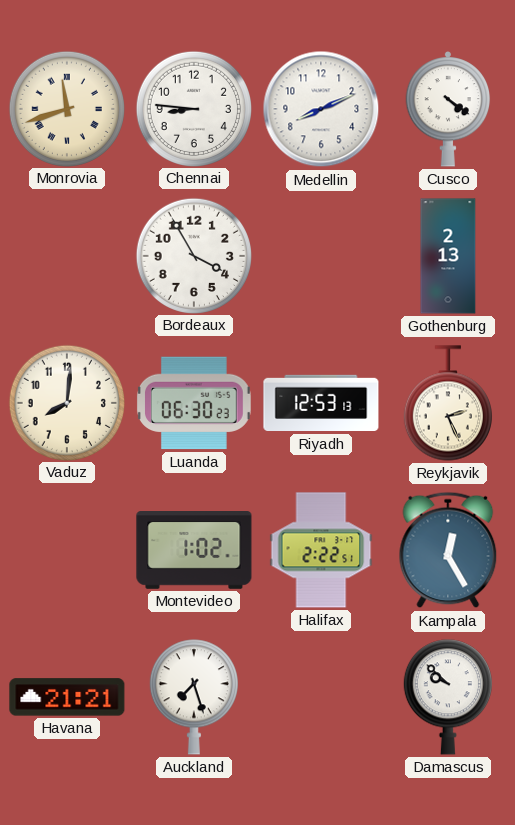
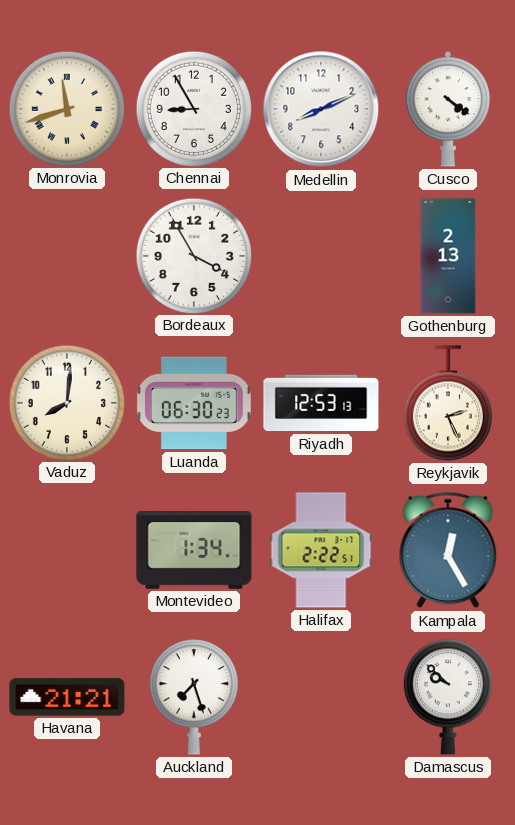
Chennai: 8:46 -> 8:55
Montevideo: 1:02 -> 1:34
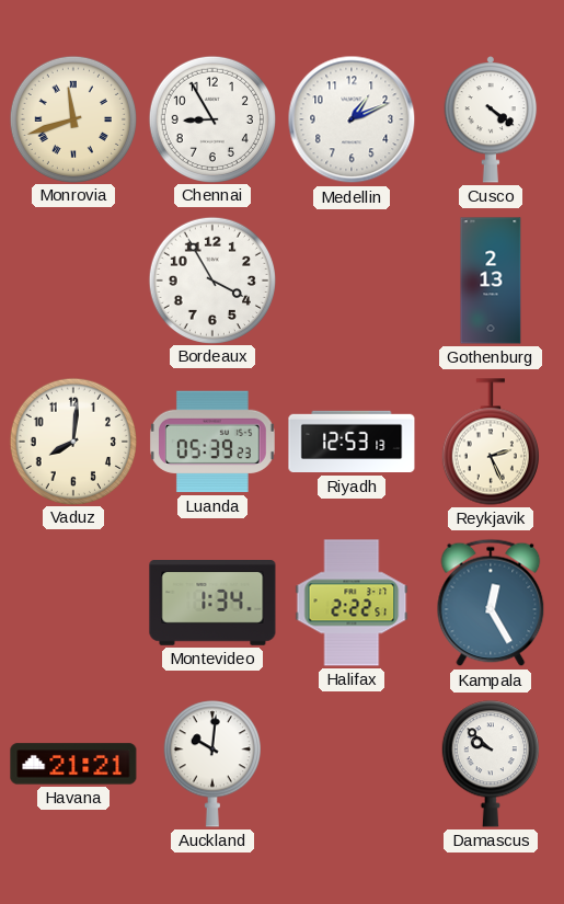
Medellin: 8:11 -> 1:11
Luanda: 06:30 -> 05:39
Auckland: 7:27 -> 10:01
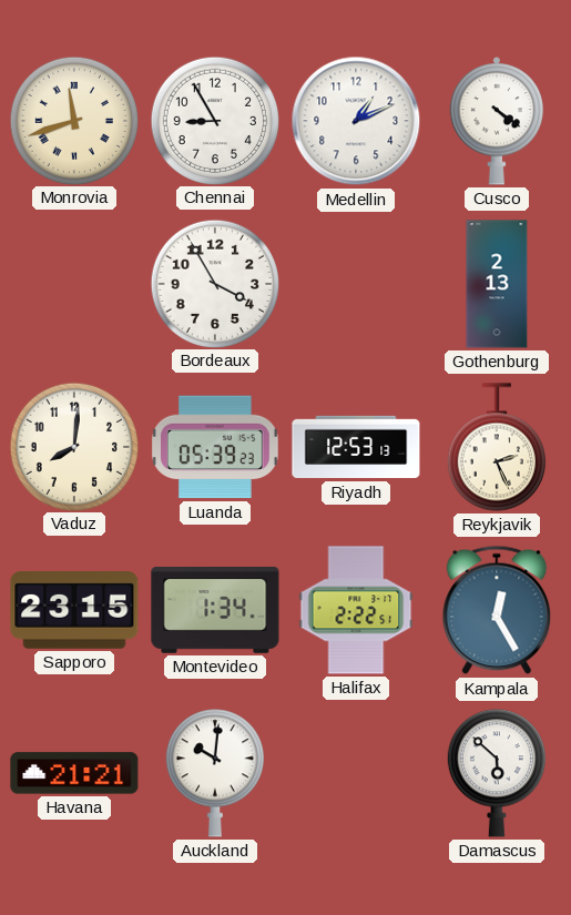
Sapporo: none -> 23:15
Damascus: 9:52 -> 5:52
